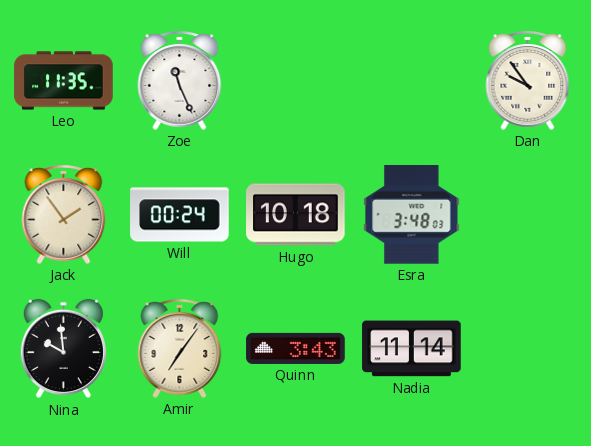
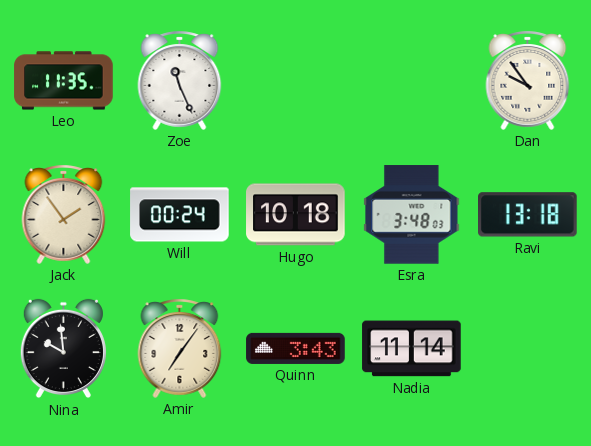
Ravi: none -> 13:18
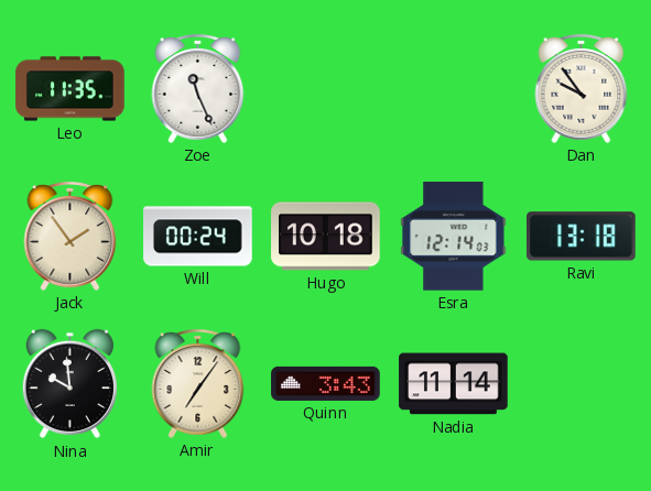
Esra: 3:48 -> 12:14
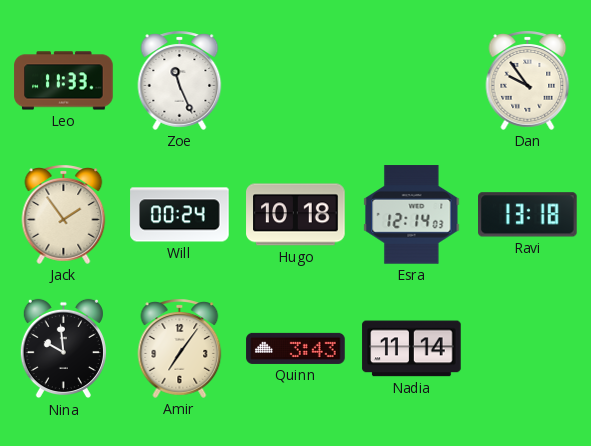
Leo: 11:35 -> 11:33
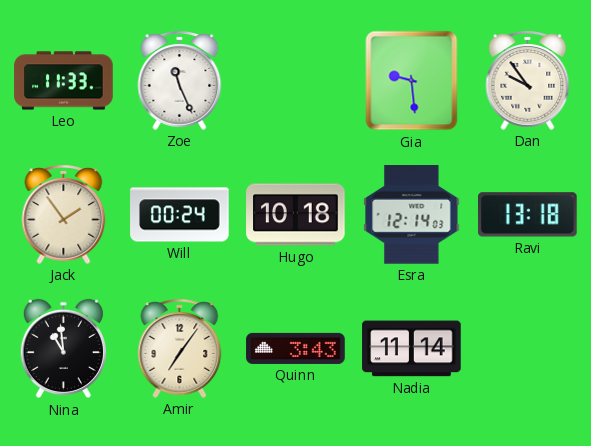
Gia: none -> 9:29
Nina: 9:59 -> 10:59
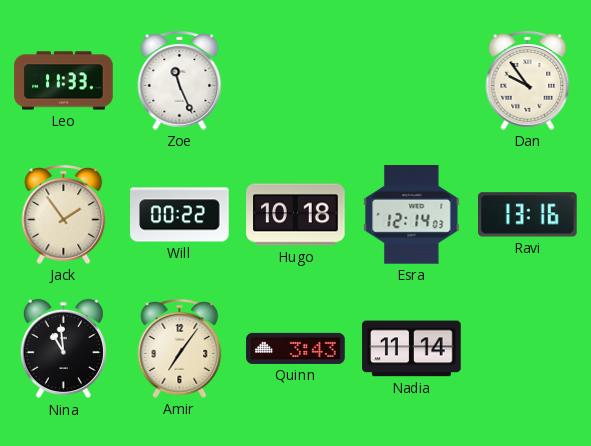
Gia: 9:29 -> none
Will: 00:24 -> 00:22
Ravi: 13:18 -> 13:16
